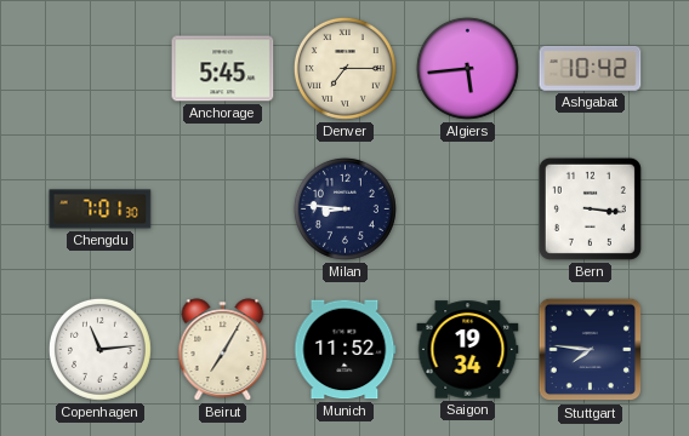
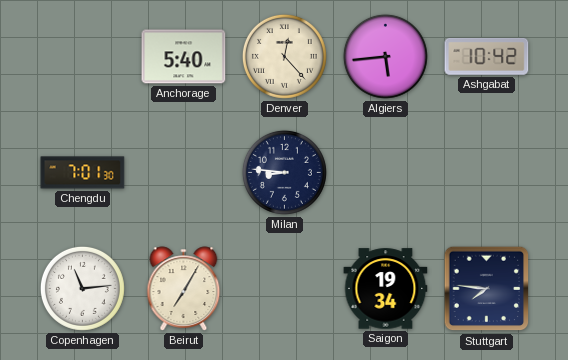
Anchorage: 5:45 -> 5:40
Denver: 7:15 -> 12:23
Bern: 3:16 -> none
Munich: 11:52 -> none
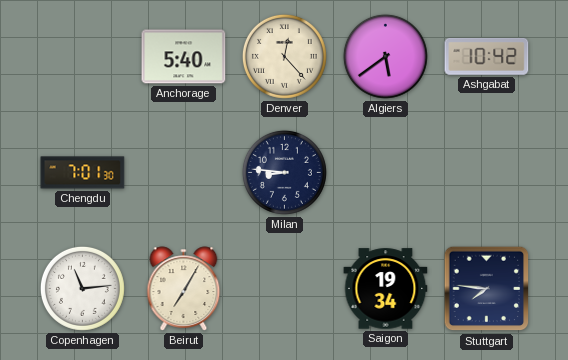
Algiers: 5:44 -> 5:39
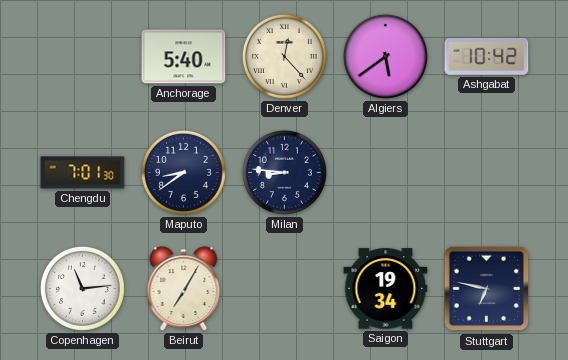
Maputo: none -> 8:39
Stuttgart: 7:46 -> 6:47
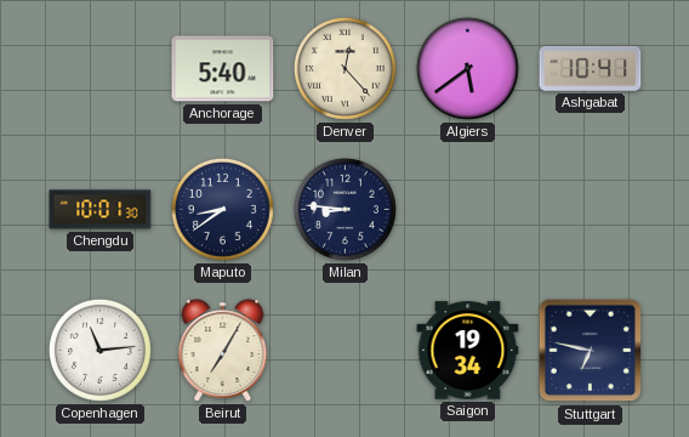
Ashgabat: 10:42 -> 10:41
Chengdu: 7:01 -> 10:01
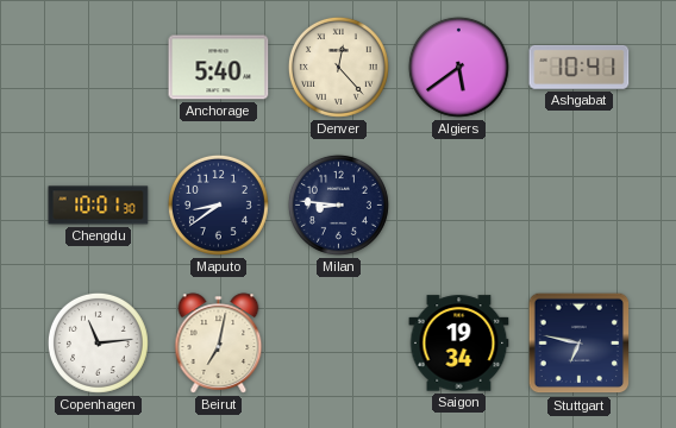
Beirut: 7:05 -> 7:02
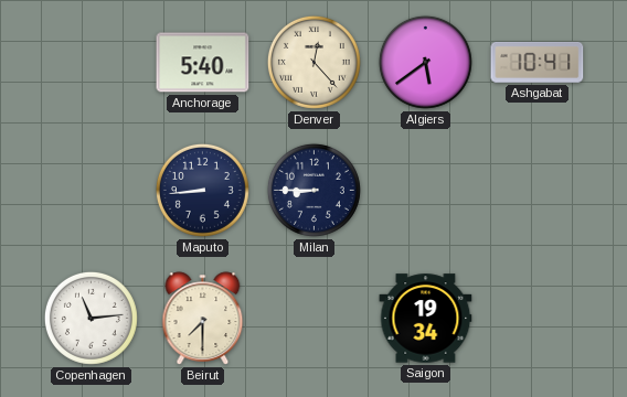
Chengdu: 10:01 -> none
Maputo: 8:39 -> 8:44
Milan: 8:46 -> 8:45
Beirut: 7:02 -> 7:30
Stuttgart: 6:47 -> none
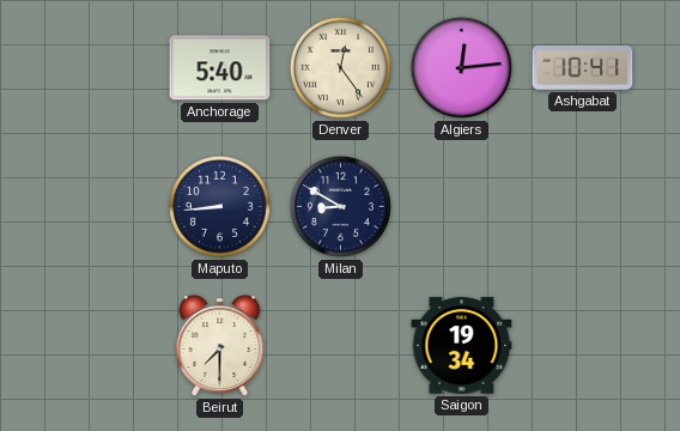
Denver: 12:23 -> 12:24
Algiers: 5:39 -> 12:14
Milan: 8:45 -> 8:50
Copenhagen: 11:14 -> none
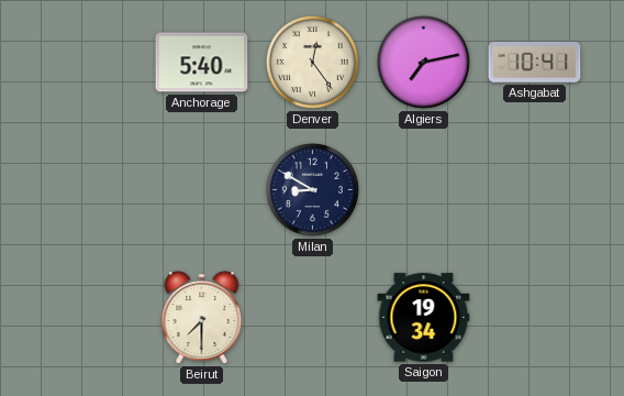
Algiers: 12:14 -> 7:13
Maputo: 8:44 -> none
